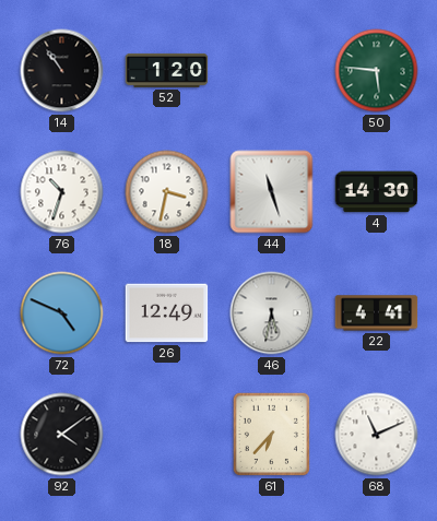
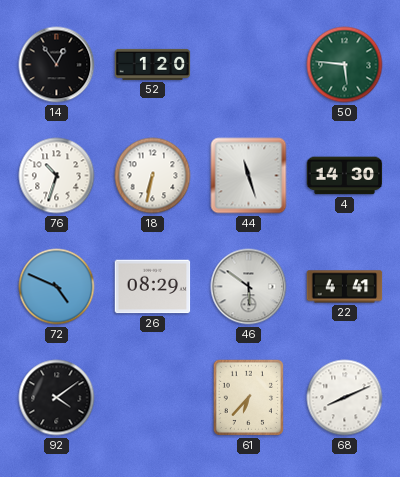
14: 10:54 -> 12:54
18: 3:32 -> 6:32
26: 12:49 -> 08:29
46: 5:32 -> 5:51
68: 11:11 -> 8:11
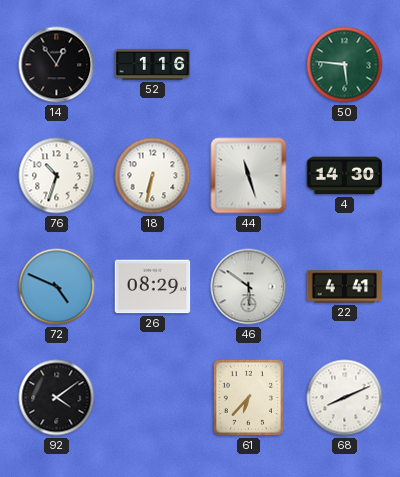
52: 1:20 -> 1:16
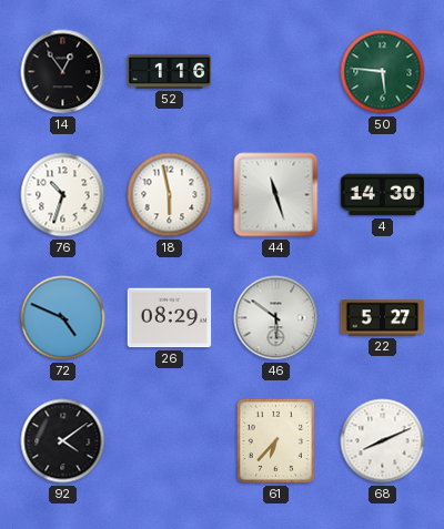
18: 6:32 -> 5:58
22: 4:41 -> 5:27
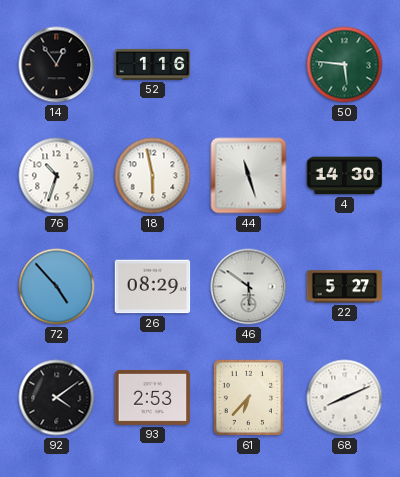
72: 4:49 -> 4:53
93: none -> 2:53
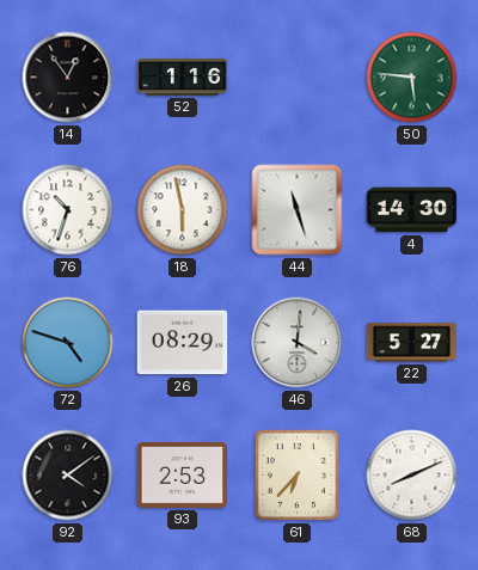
72: 4:53 -> 4:48
46: 5:51 -> 4:01
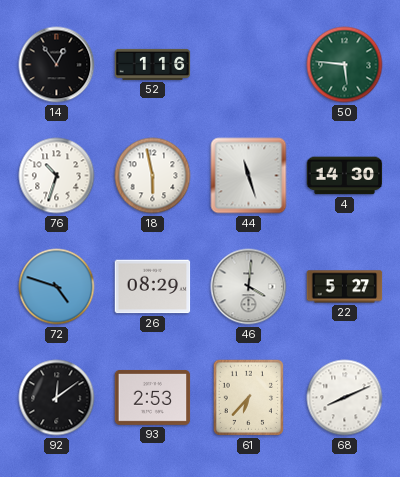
92: 4:09 -> 12:09
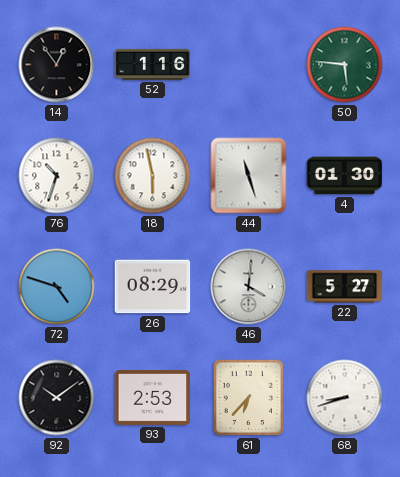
4: 14:30 -> 01:30
92: 12:09 -> 10:09
68: 8:11 -> 8:42
